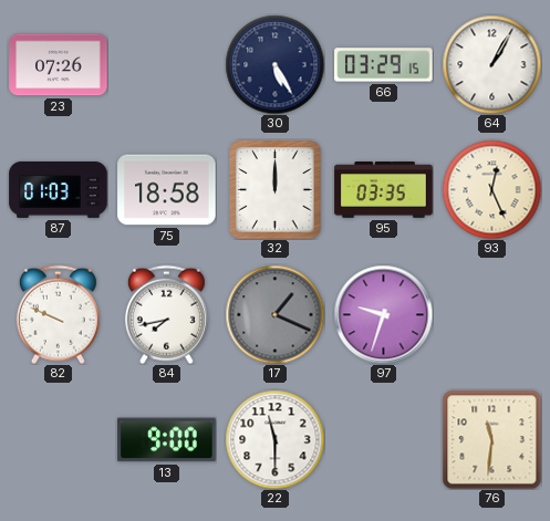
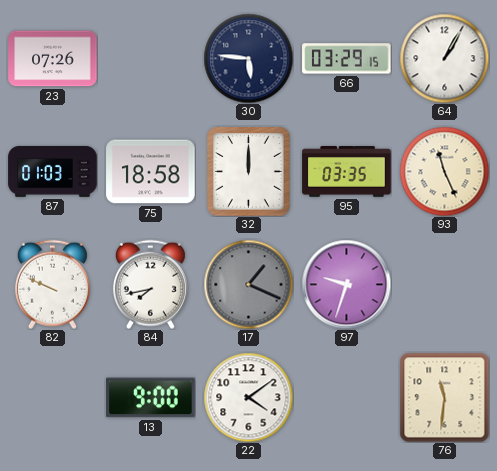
30: 5:25 -> 5:46
93: 12:26 -> 11:26
22: 11:30 -> 4:09
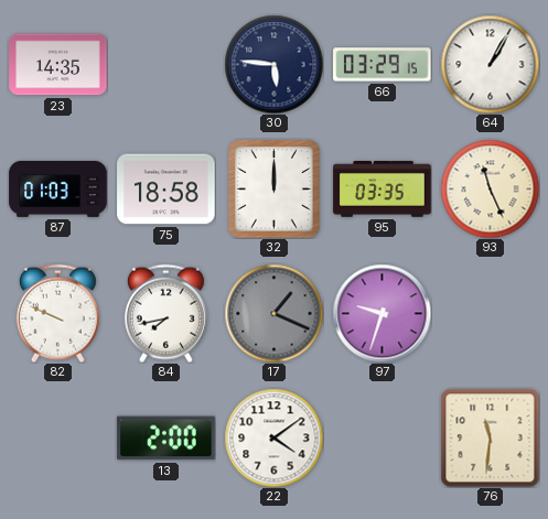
23: 07:26 -> 14:35
13: 9:00 -> 2:00
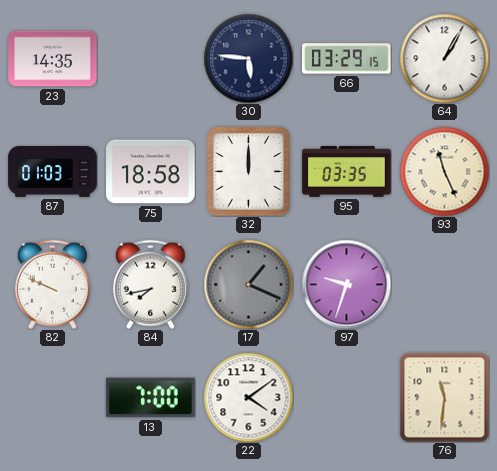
13: 2:00 -> 7:00
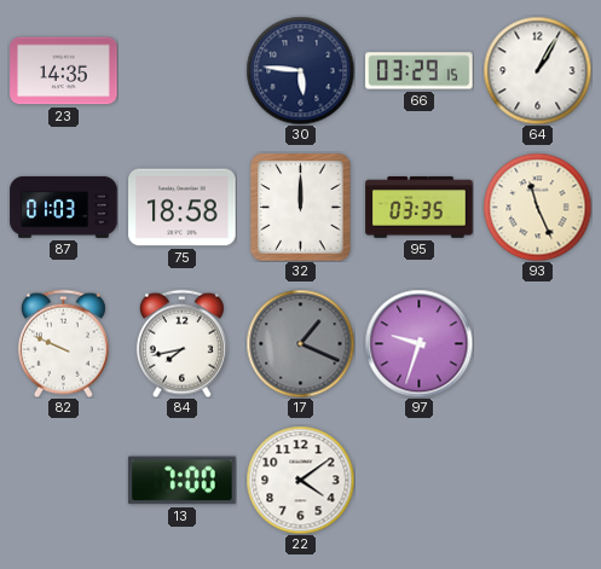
76: 11:31 -> none
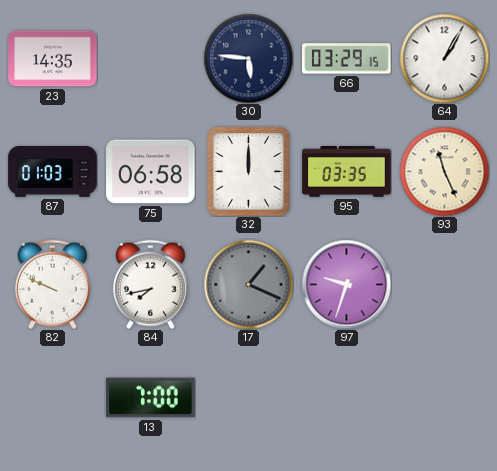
75: 18:58 -> 06:58
22: 4:09 -> none
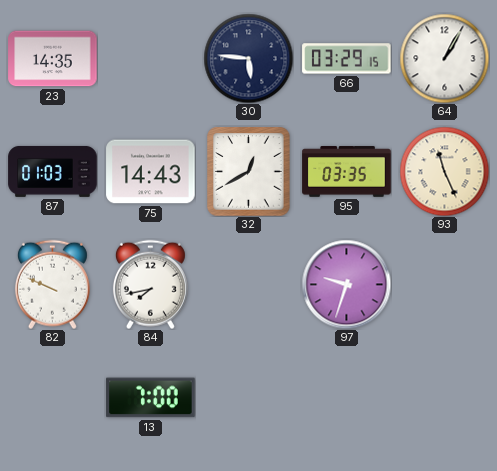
75: 06:58 -> 14:43
32: 12:00 -> 12:40
17: 1:19 -> none
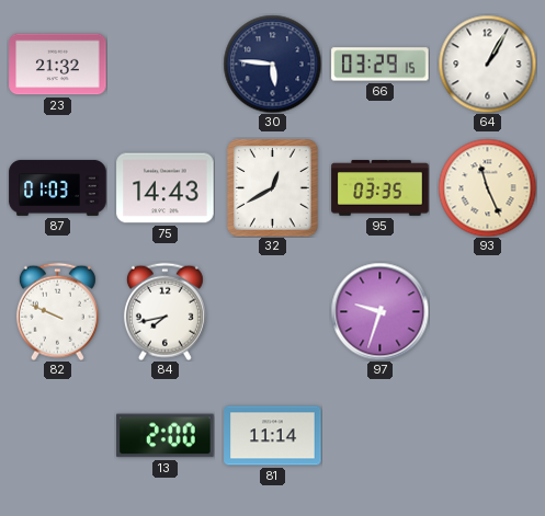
23: 14:35 -> 21:32
13: 7:00 -> 2:00
81: none -> 11:14
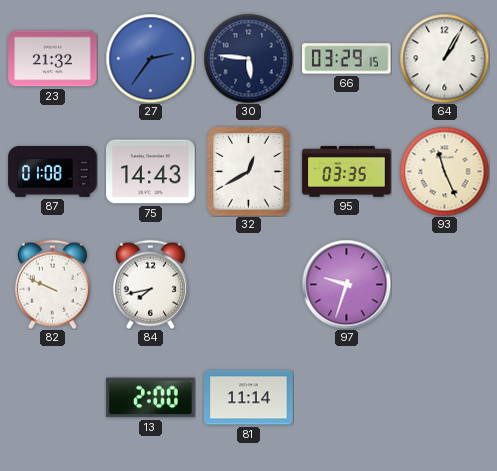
27: none -> 2:36
87: 01:03 -> 01:08
